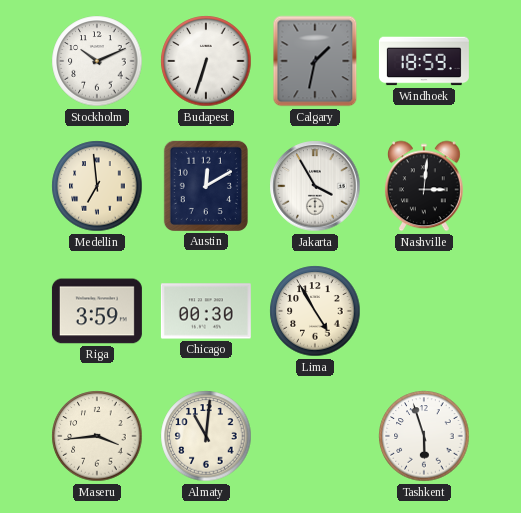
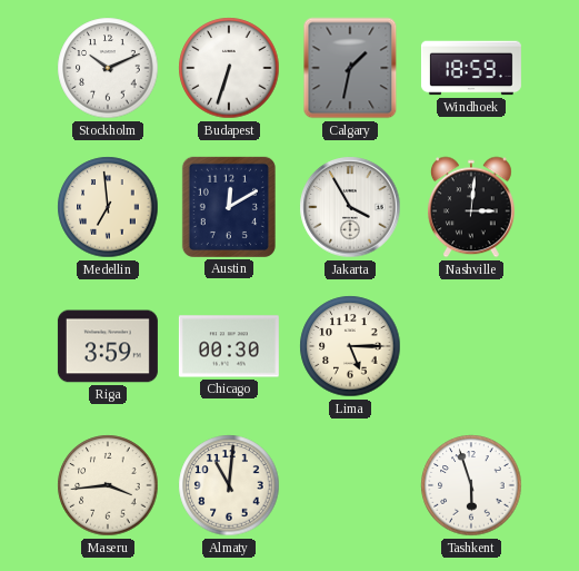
Lima: 4:55 -> 5:15
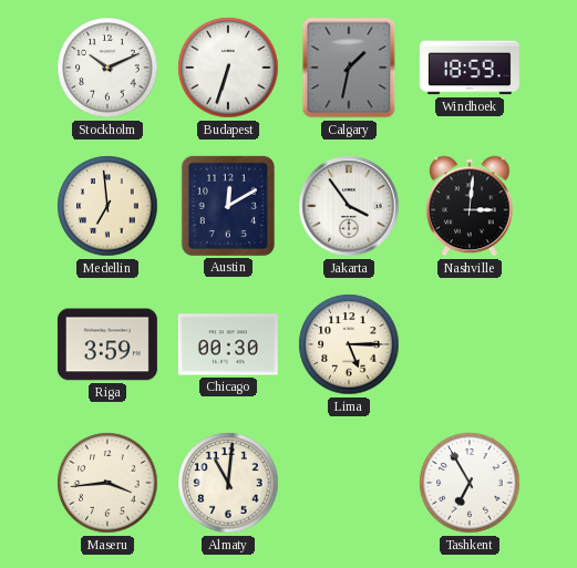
Jakarta: 3:55 -> 3:54
Tashkent: 5:57 -> 6:55
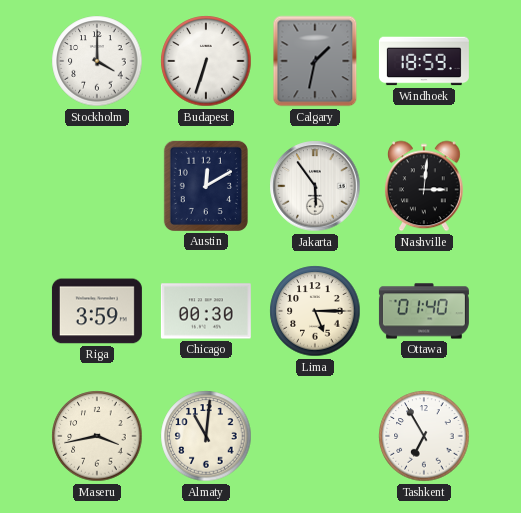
Stockholm: 10:11 -> 4:00
Medellin: 6:59 -> none
Jakarta: 3:54 -> 5:54
Ottawa: none -> 01:40
Maseru: 3:44 -> 3:43
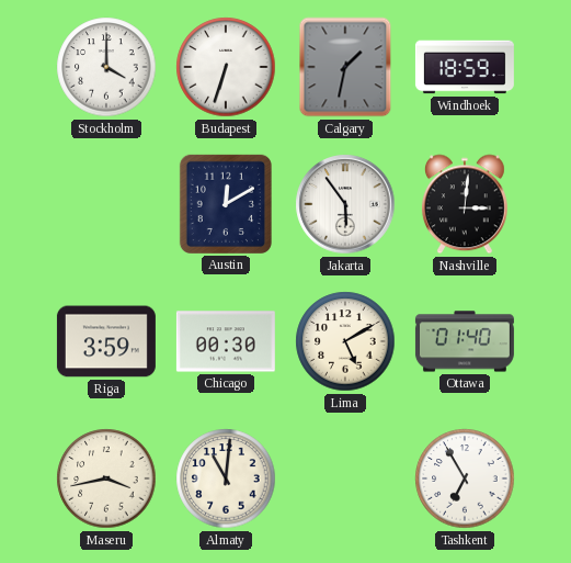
Lima: 5:15 -> 5:10
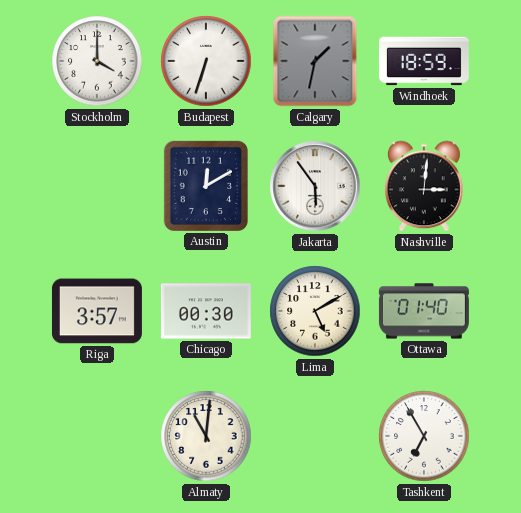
Riga: 3:59 -> 3:57
Maseru: 3:43 -> none
